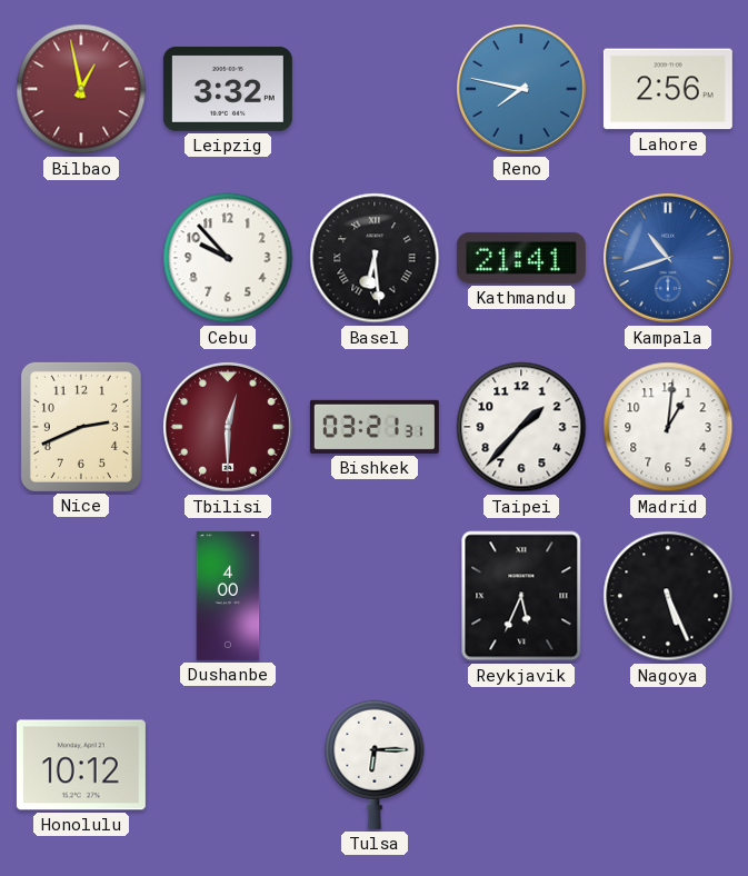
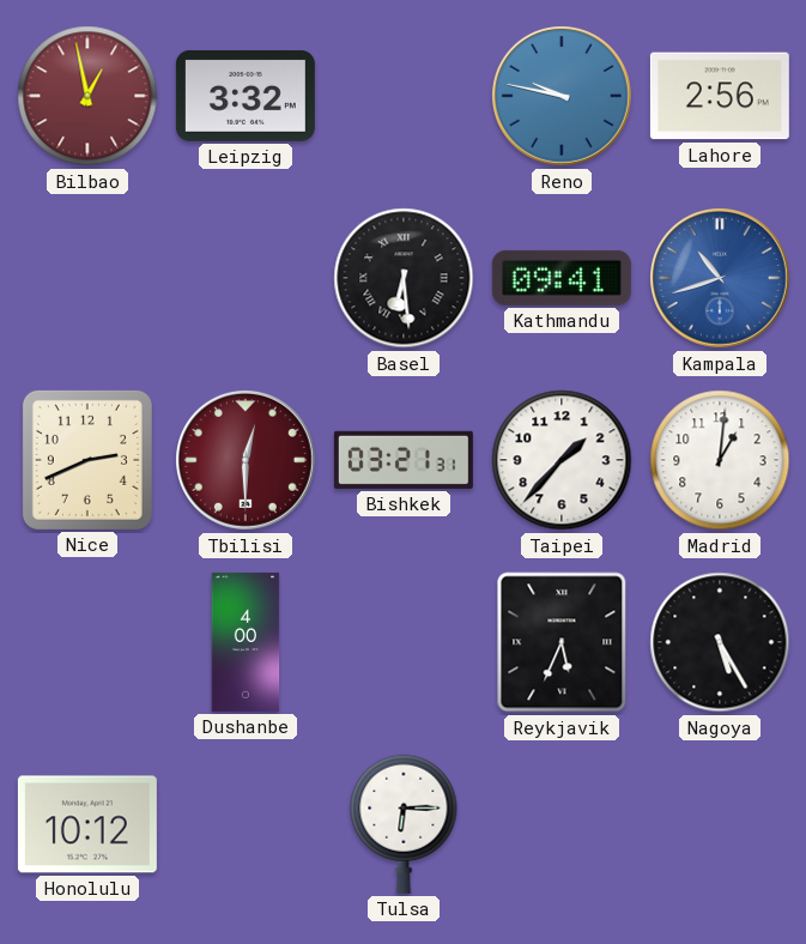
Reno: 7:47 -> 9:47
Cebu: 9:53 -> none
Kathmandu: 21:41 -> 09:41
Nagoya: 5:26 -> 5:25
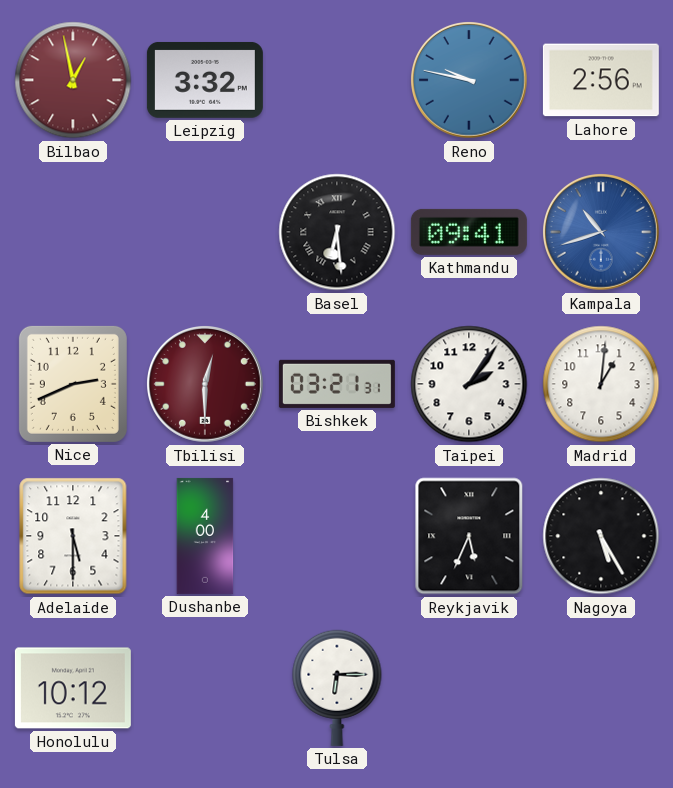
Taipei: 1:37 -> 2:06
Adelaide: none -> 5:30
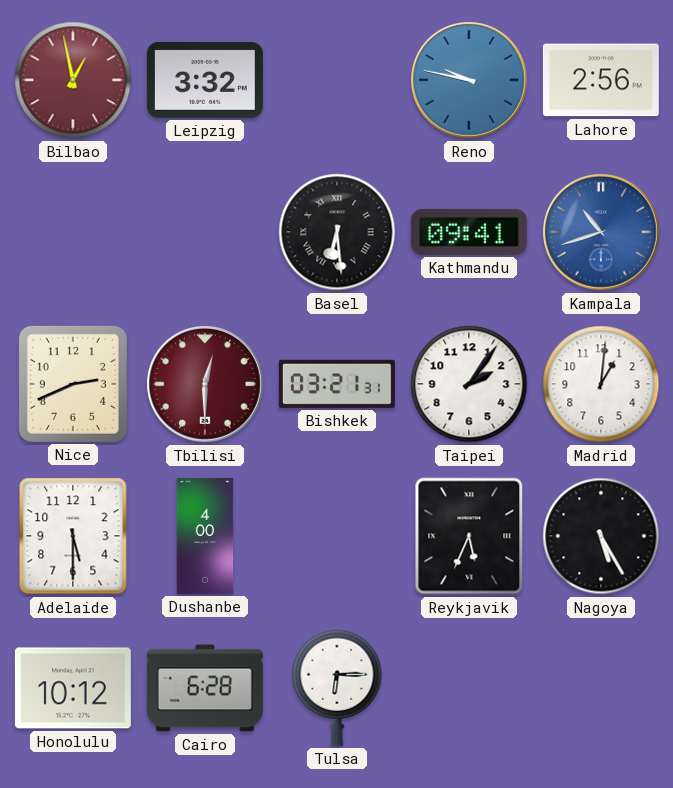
Cairo: none -> 6:28
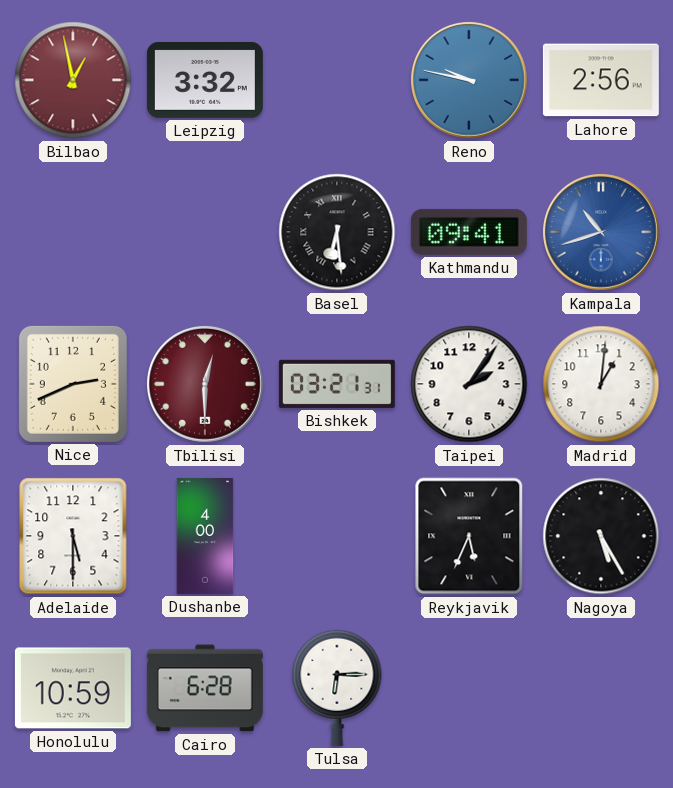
Honolulu: 10:12 -> 10:59
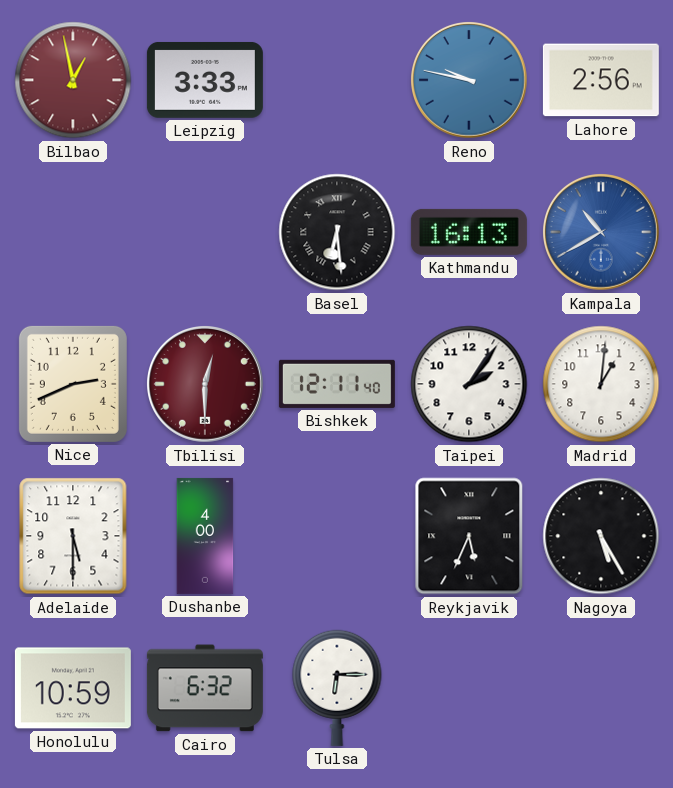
Leipzig: 3:32 -> 3:33
Kathmandu: 09:41 -> 16:13
Kampala: 10:42 -> 10:40
Bishkek: 03:21 -> 12:11
Cairo: 6:28 -> 6:32
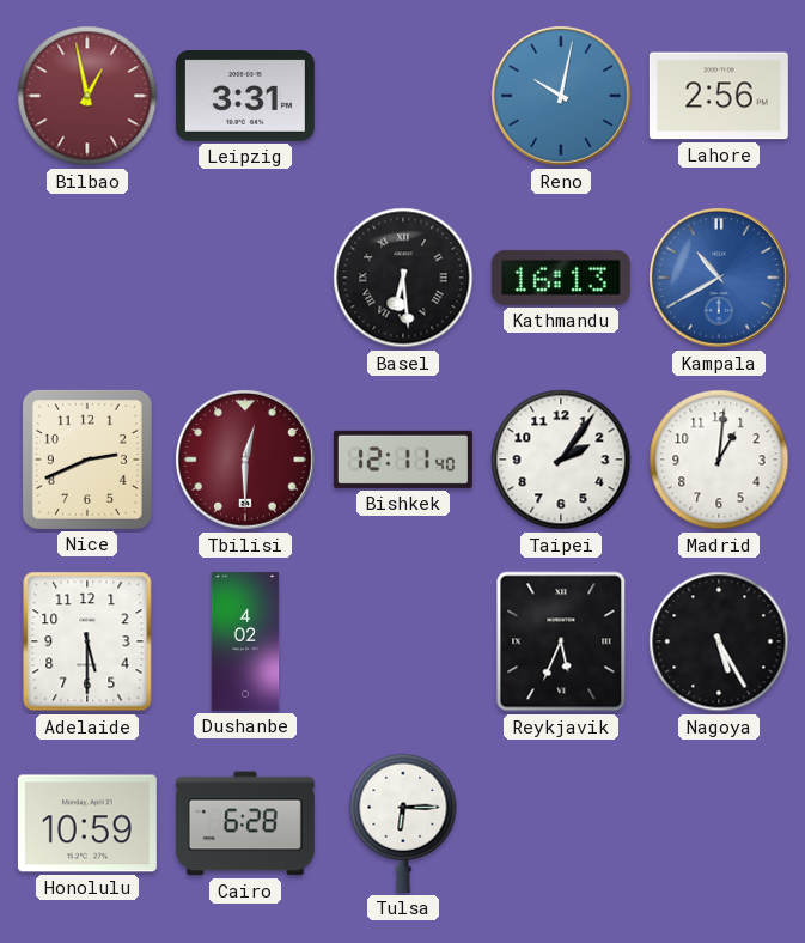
Leipzig: 3:33 -> 3:31
Reno: 9:47 -> 10:02
Dushanbe: 4:00 -> 4:02
Cairo: 6:32 -> 6:28
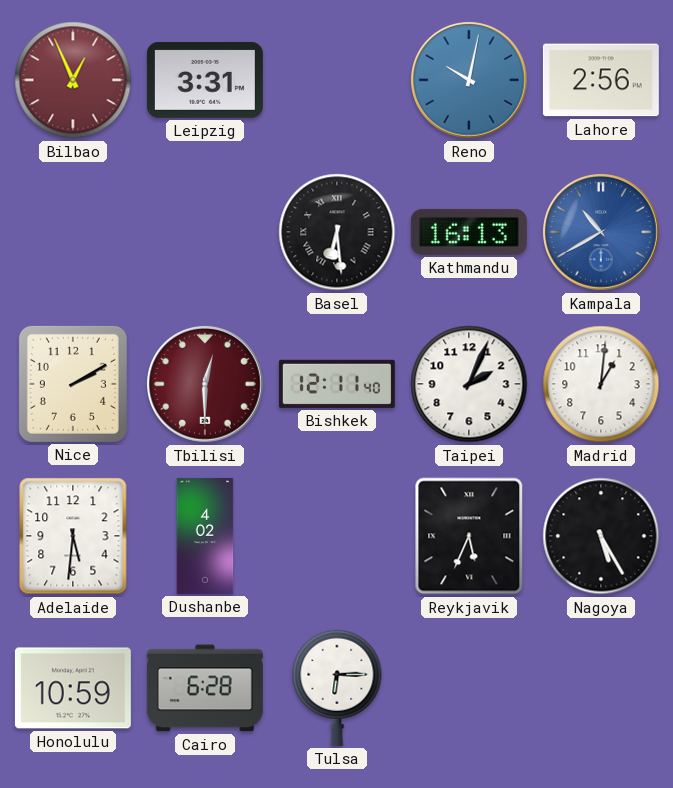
Bilbao: 12:58 -> 12:56
Nice: 2:41 -> 2:10
Taipei: 2:06 -> 2:04
Adelaide: 5:30 -> 5:31
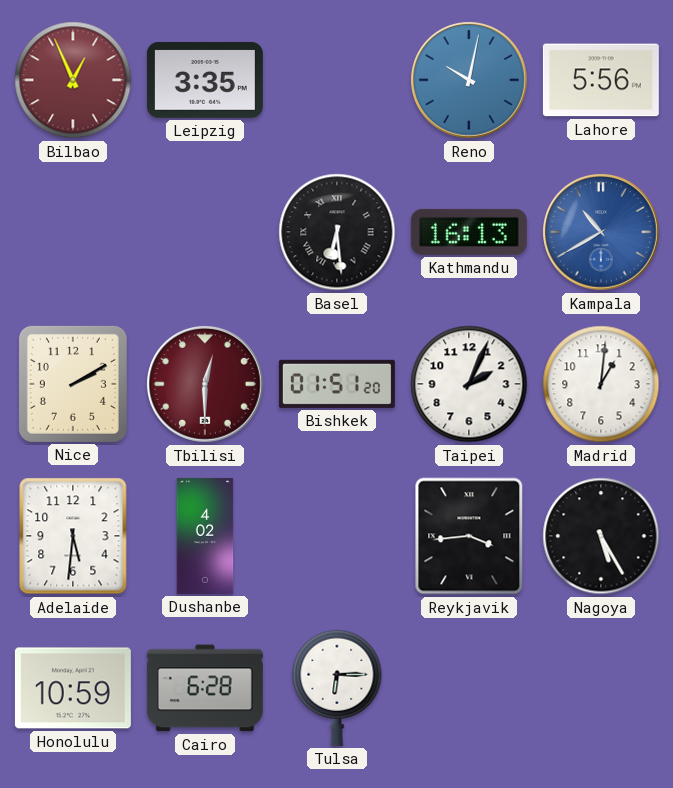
Leipzig: 3:31 -> 3:35
Lahore: 2:56 -> 5:56
Bishkek: 12:11 -> 01:51
Reykjavik: 5:34 -> 3:44
